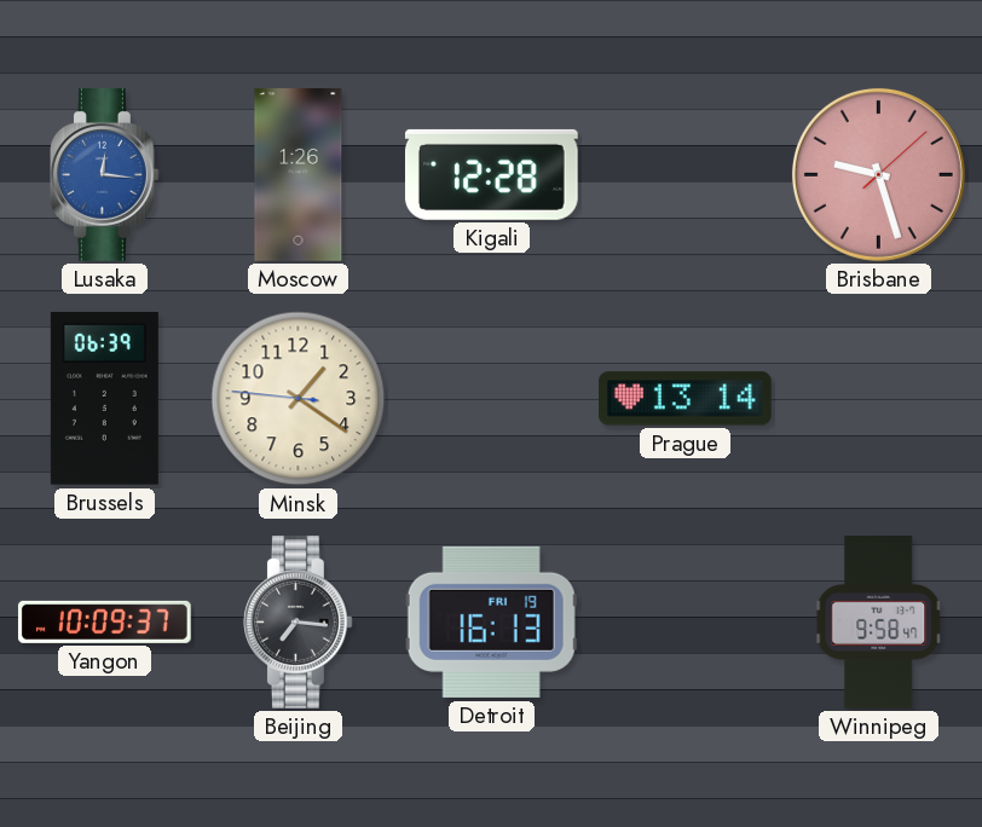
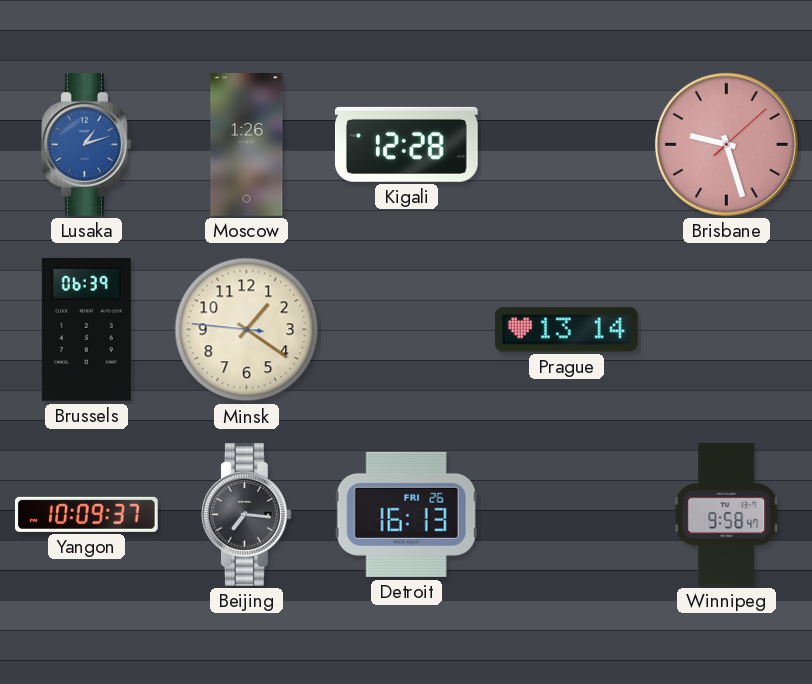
Lusaka: 12:16 -> 1:12
Detroit date: FRI 19 -> FRI 26
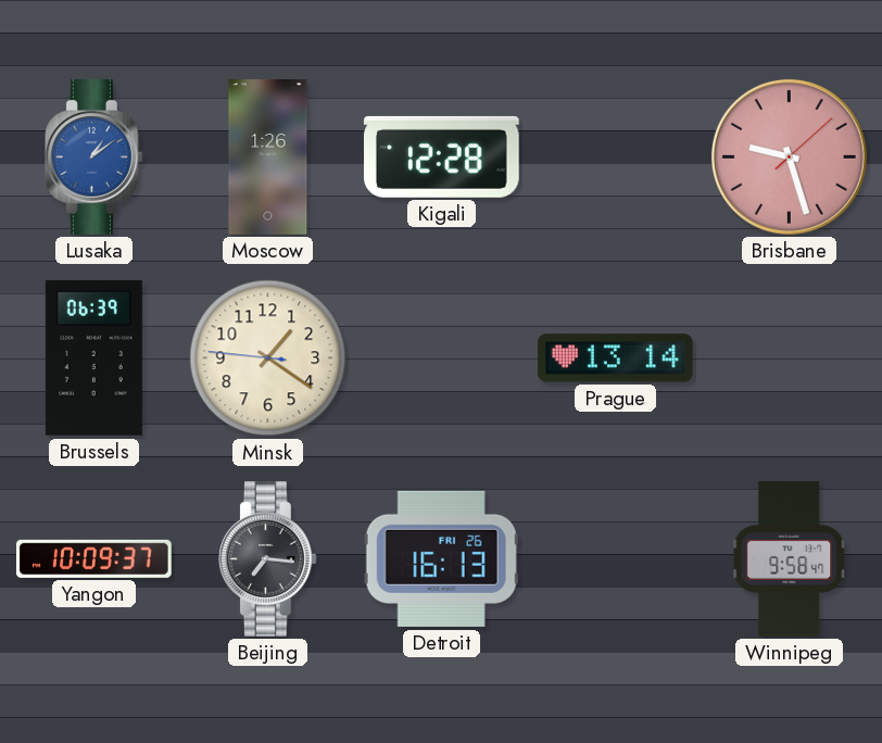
Lusaka: 1:12 -> 1:09
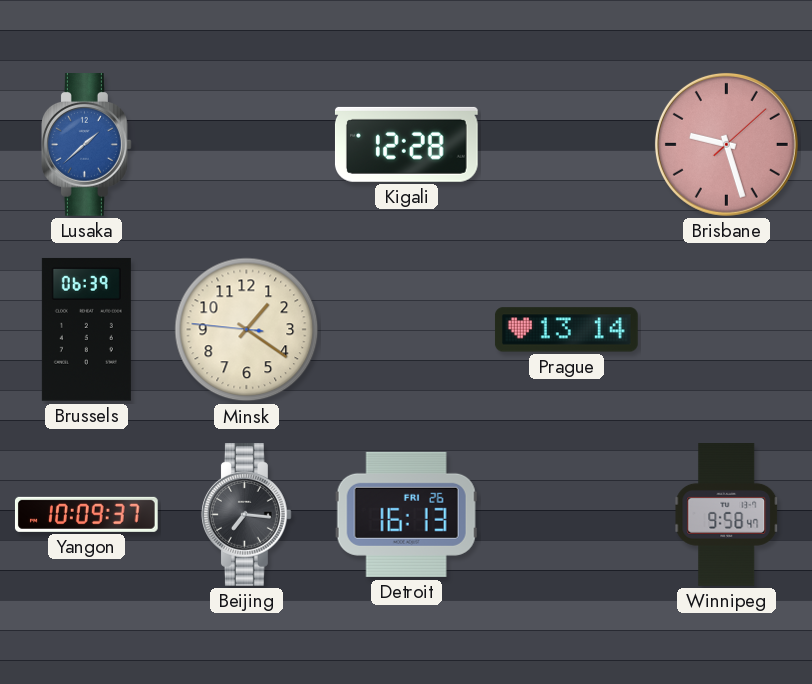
Lusaka: 1:09 -> 1:38
Moscow: 1:26 -> none
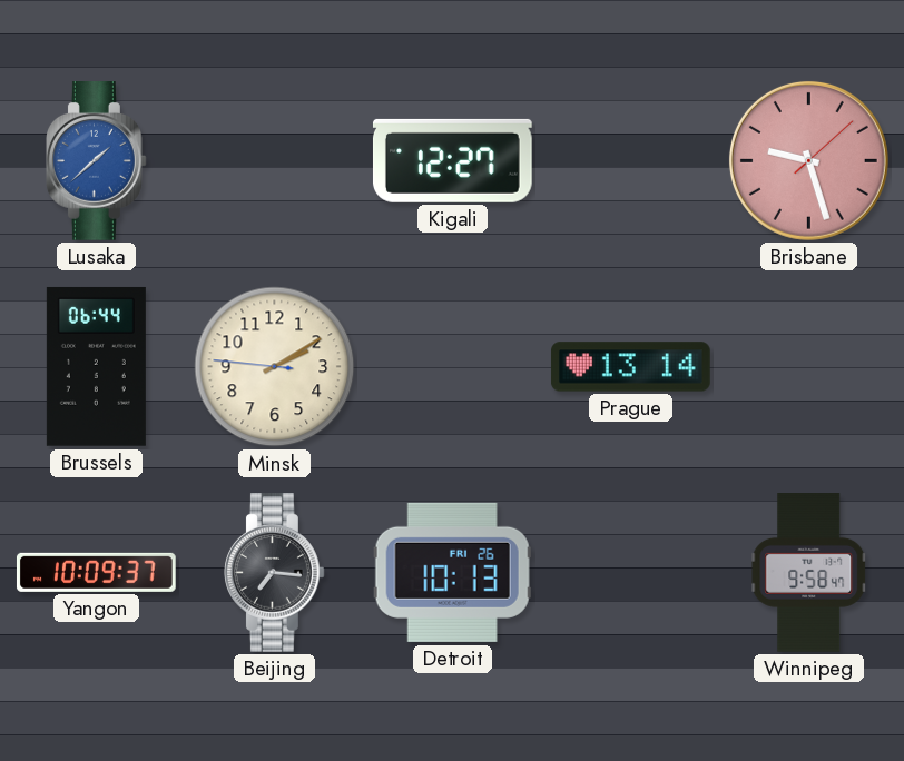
Kigali: 12:28 -> 12:27
Brussels: 06:39 -> 06:44
Minsk: 1:20 -> 2:09
Detroit: 16:13 -> 10:13
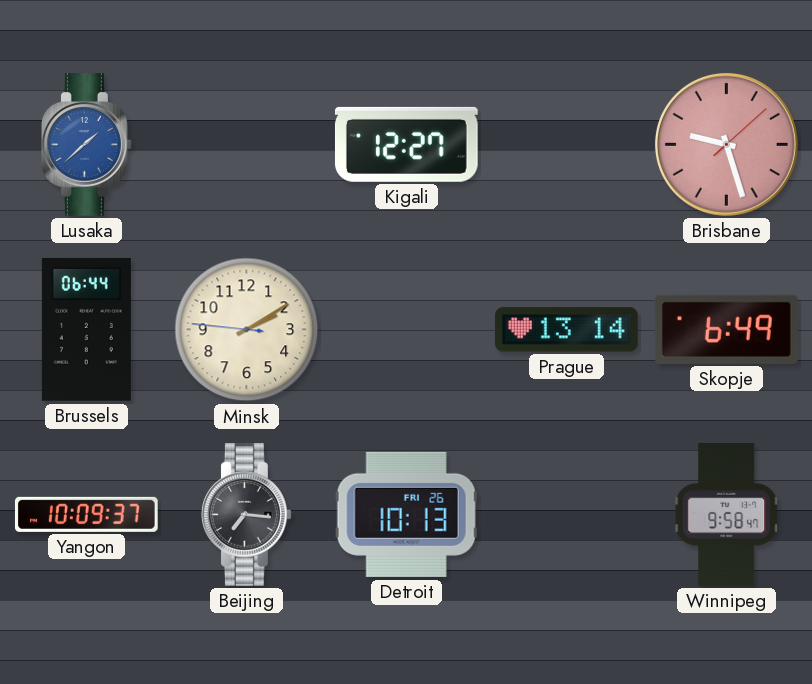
Skopje: none -> 6:49
